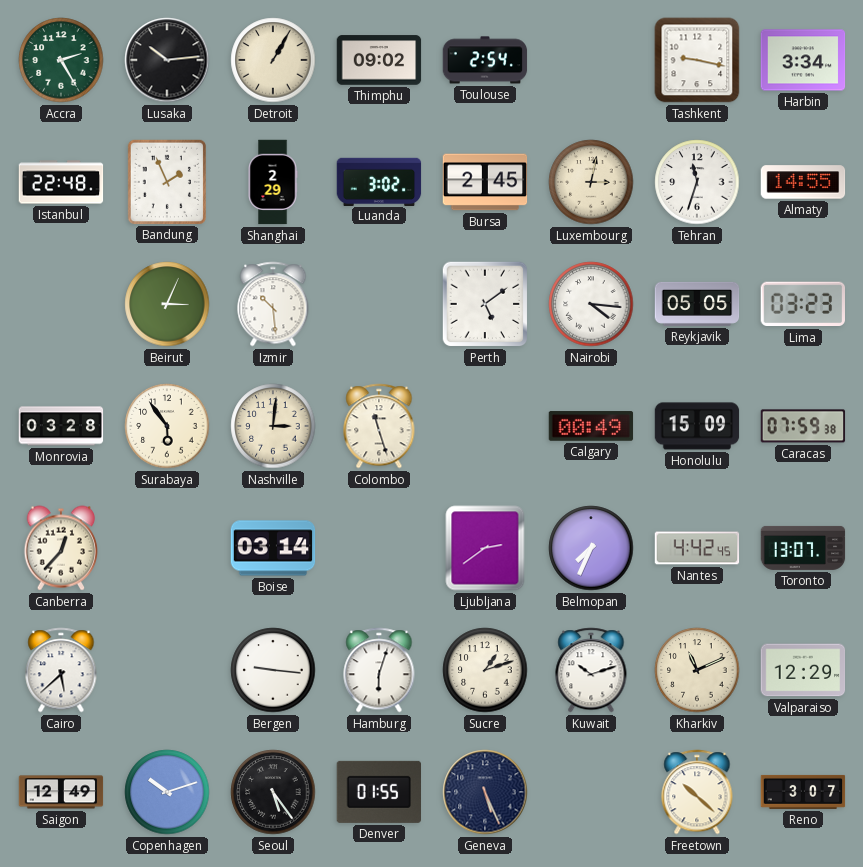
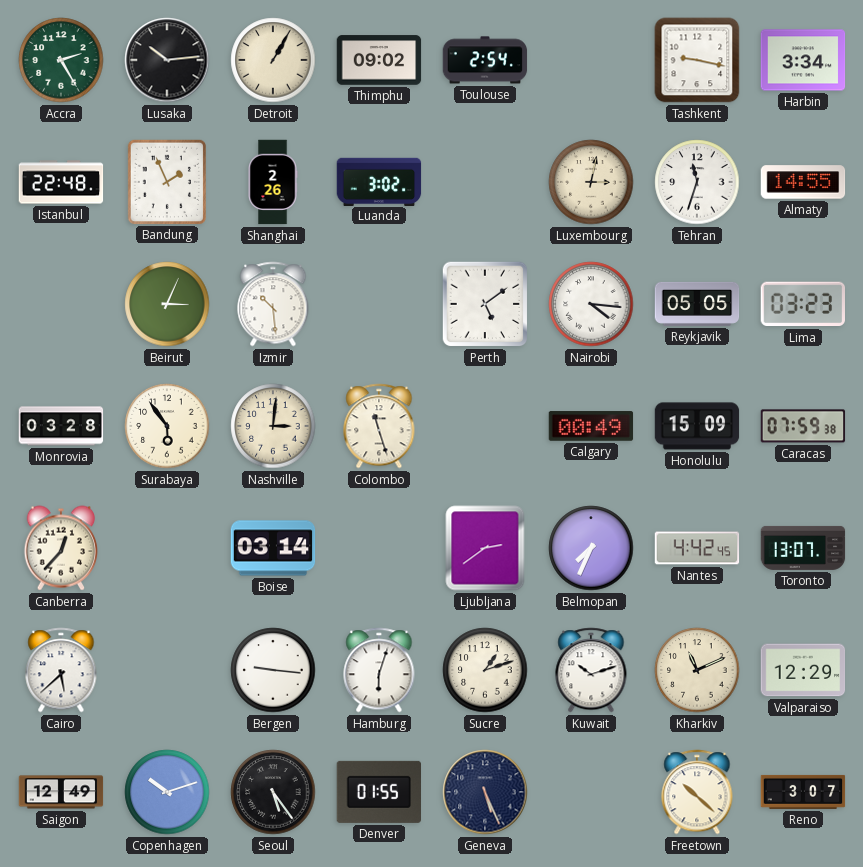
Shanghai: 2:29 -> 2:26
Bursa: 2:45 -> none
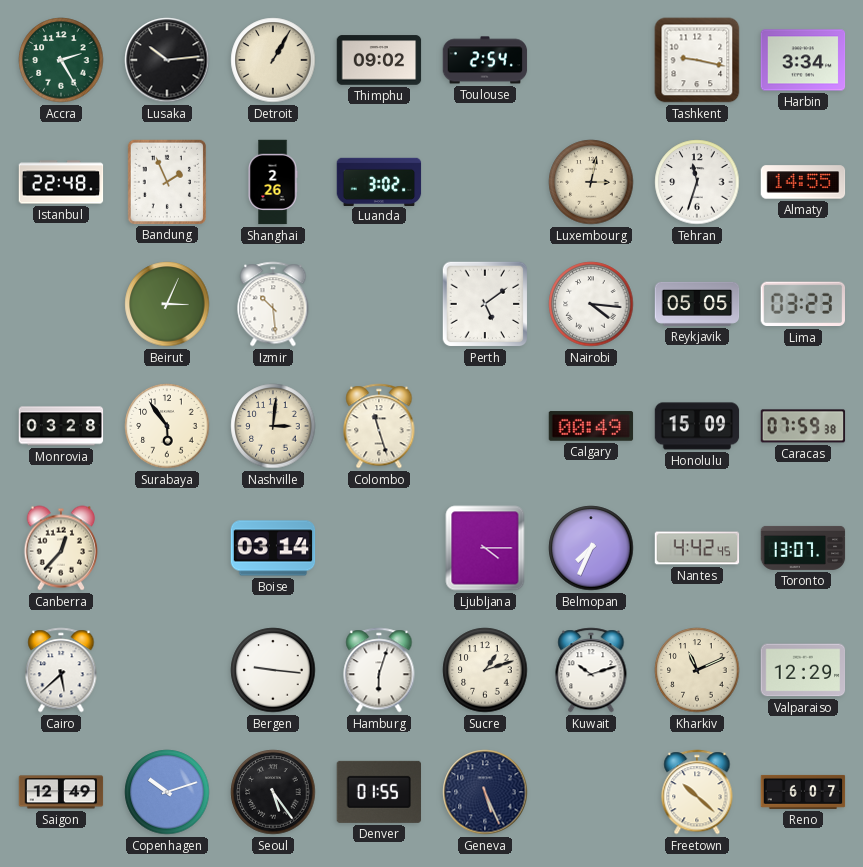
Ljubljana: 2:39 -> 4:15
Reno: 3:07 -> 6:07
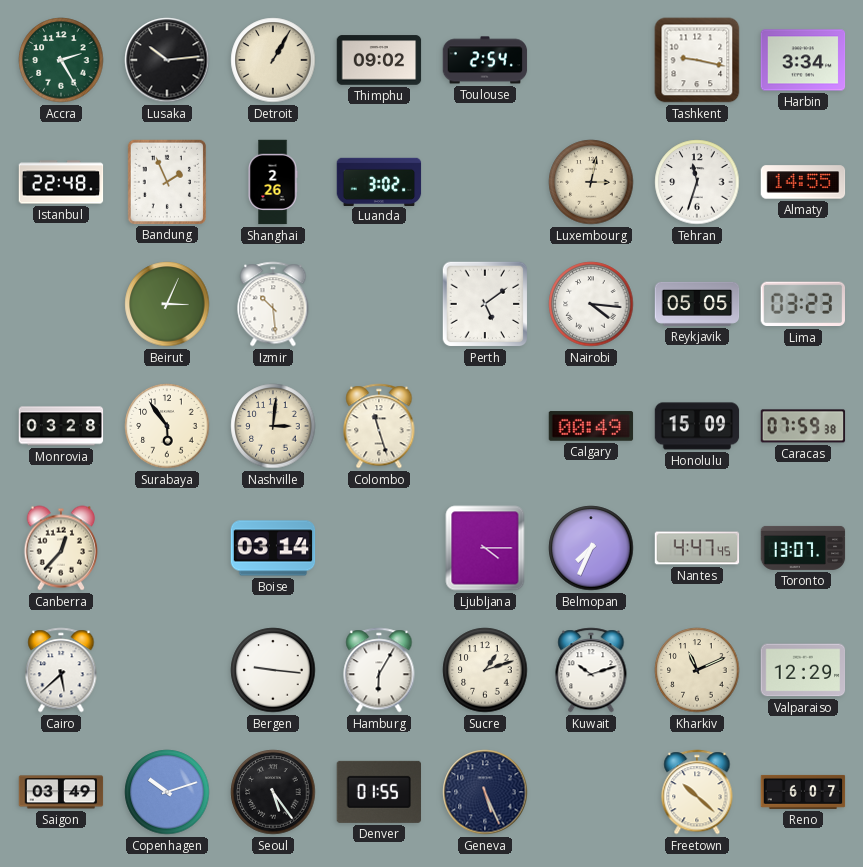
Nantes: 4:42 -> 4:47
Hamburg: 6:03 -> 6:05
Saigon: 12:49 -> 03:49
